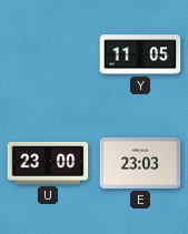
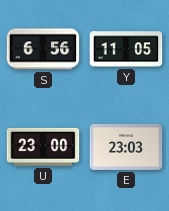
S: none -> 6:56
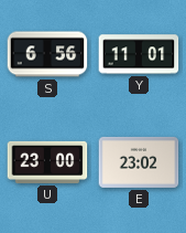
Y: 11:05 -> 11:01
E: 23:03 -> 23:02
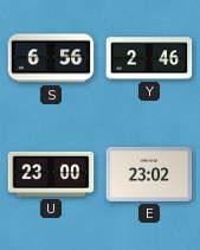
Y: 11:01 -> 2:46
